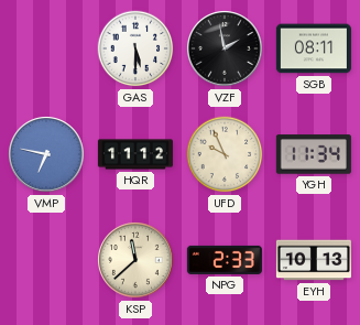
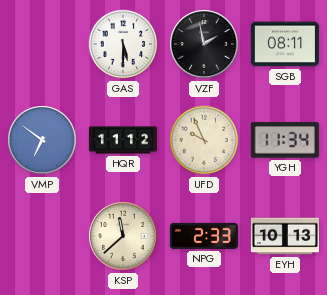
VMP: 6:47 -> 6:51
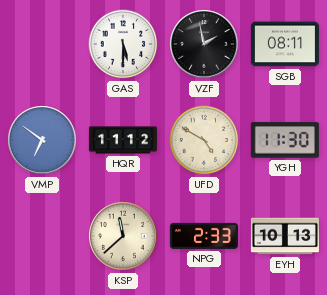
UFD: 9:56 -> 4:50
YGH: 11:34 -> 11:30
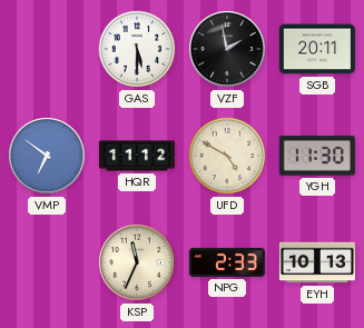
SGB: 08:11 -> 20:11
KSP: 11:38 -> 11:34
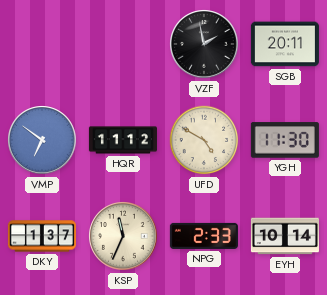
GAS: 5:30 -> none
DKY: none -> 1:37
EYH: 10:13 -> 10:14
